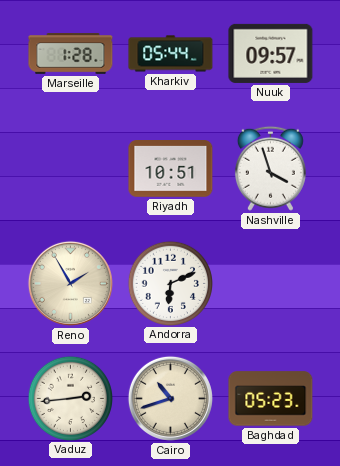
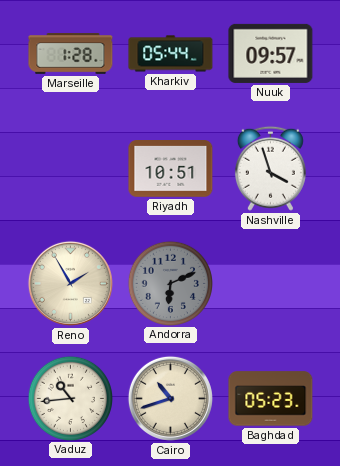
Andorra dial: white -> grey
Vaduz: 2:44 -> 10:44
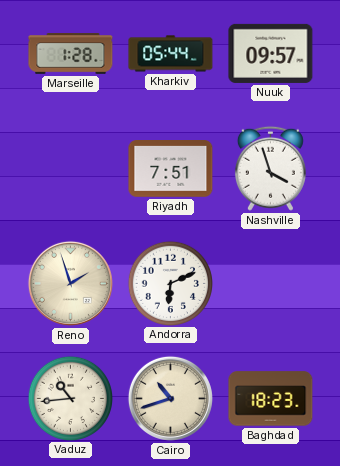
Riyadh: 10:51 -> 7:51
Reno: 1:55 -> 1:57
Andorra dial: grey -> white
Baghdad: 05:23 -> 18:23
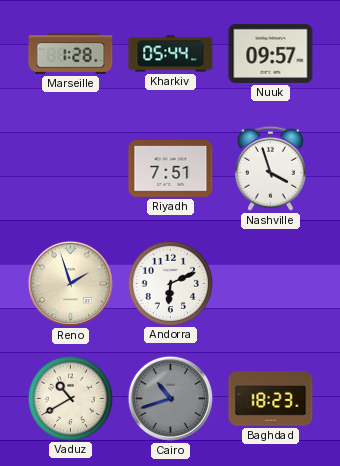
Vaduz: 10:44 -> 10:40
Cairo dial: cream -> grey
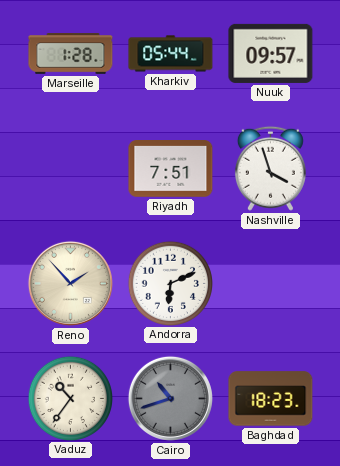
Reno: 1:57 -> 1:53
Vaduz: 10:40 -> 10:36
